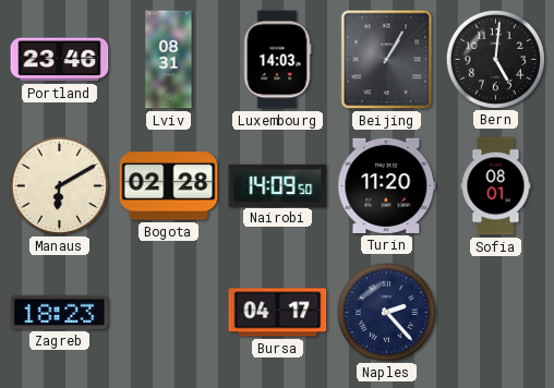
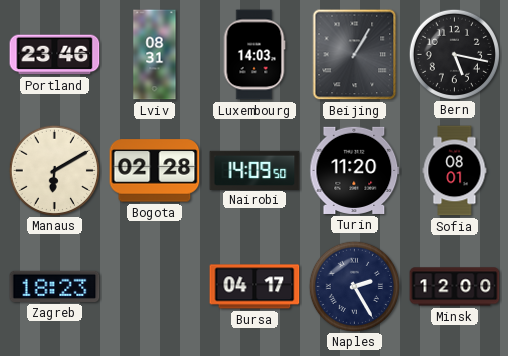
Bern: 5:01 -> 5:17
Naples: 2:23 -> 2:25
Minsk: none -> 12:00
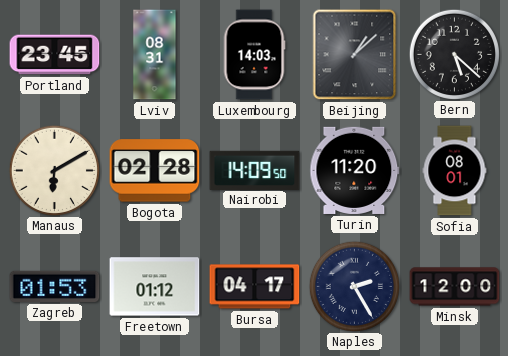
Portland: 23:46 -> 23:45
Beijing: 1:05 -> 1:08
Bern: 5:17 -> 5:22
Zagreb: 18:23 -> 01:53
Freetown: none -> 01:12
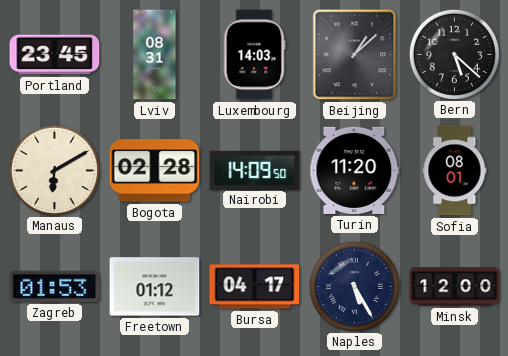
Naples: 2:25 -> 5:25
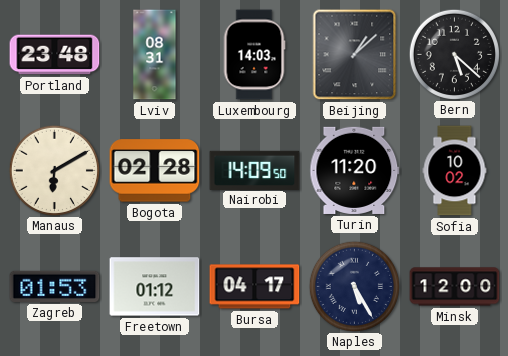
Portland: 23:45 -> 23:48
Sofia: 08:01 -> 10:02
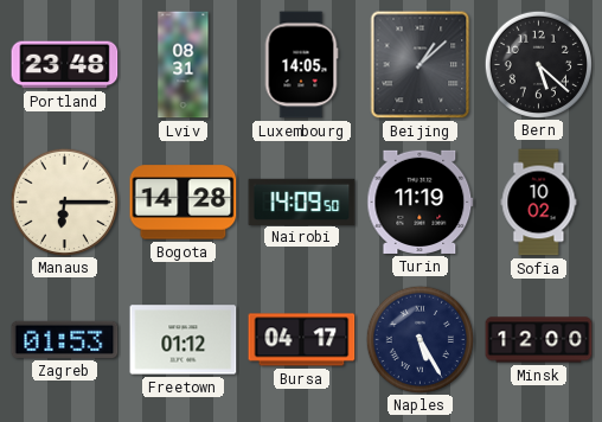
Luxembourg: 14:03 -> 14:05
Manaus: 6:10 -> 6:15
Bogota: 02:28 -> 14:28
Turin: 11:20 -> 11:19
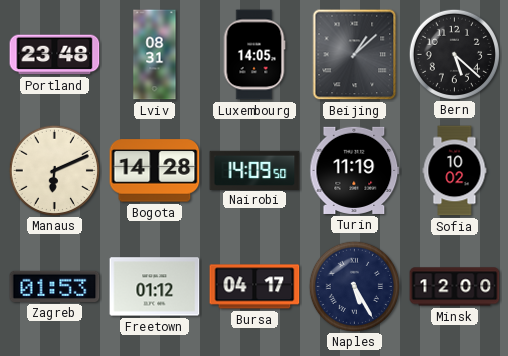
Manaus: 6:15 -> 6:11
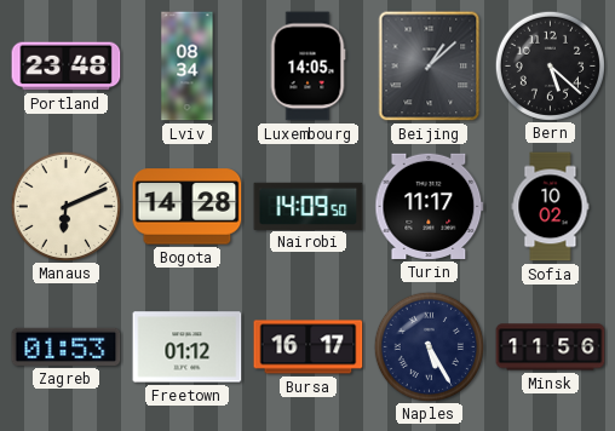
Lviv: 08:31 -> 08:34
Turin: 11:19 -> 11:17
Bursa: 04:17 -> 16:17
Minsk: 12:00 -> 11:56
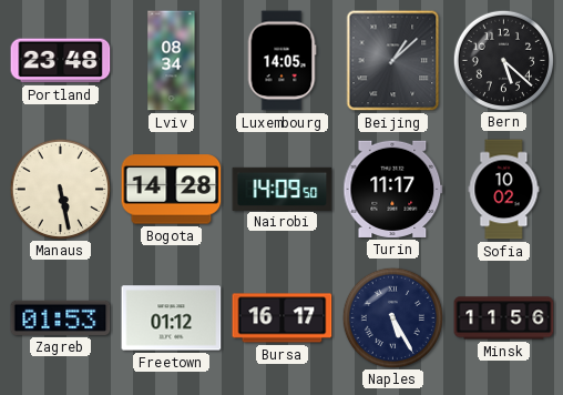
Manaus: 6:11 -> 5:28
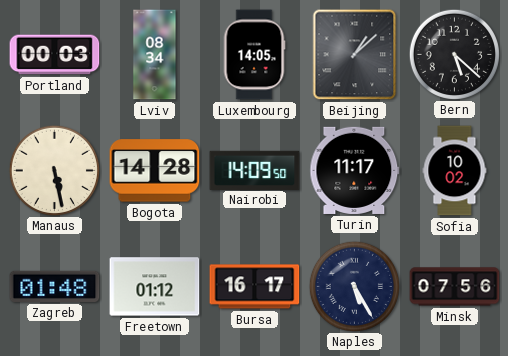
Portland: 23:48 -> 00:03
Zagreb: 01:53 -> 01:48
Minsk: 11:56 -> 07:56
